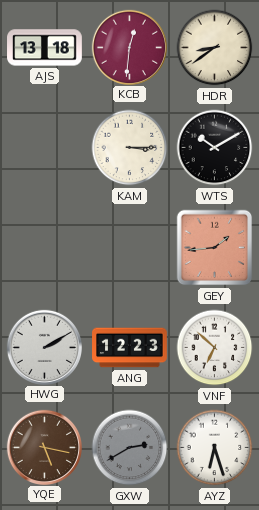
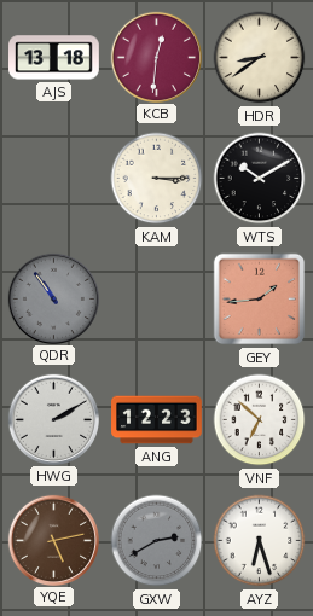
QDR: none -> 10:54
YQE: 5:17 -> 5:13
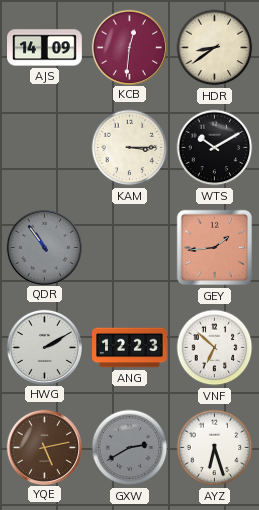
AJS: 13:18 -> 14:09
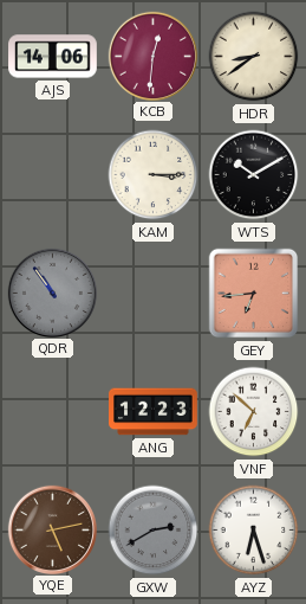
AJS: 14:09 -> 14:06
GEY: 1:44 -> 6:44
HWG: 2:10 -> none
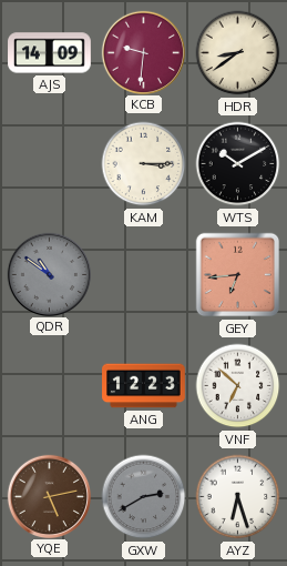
AJS: 14:06 -> 14:09
KCB: 12:31 -> 9:31
QDR: 10:54 -> 10:51
